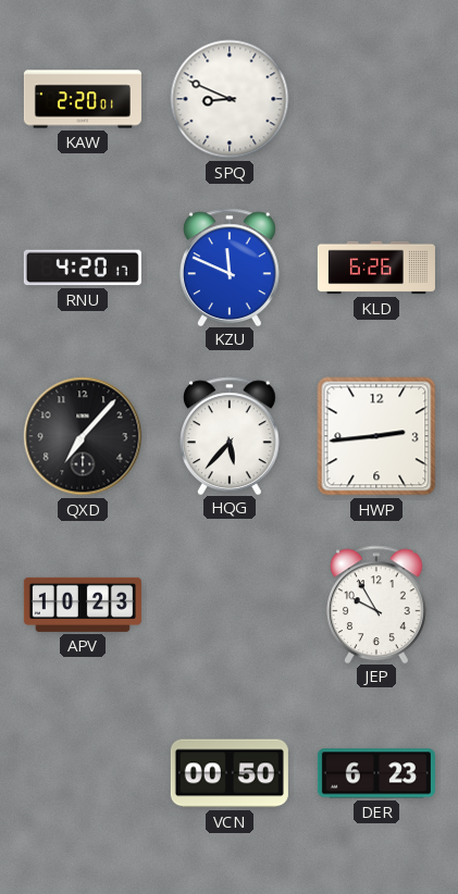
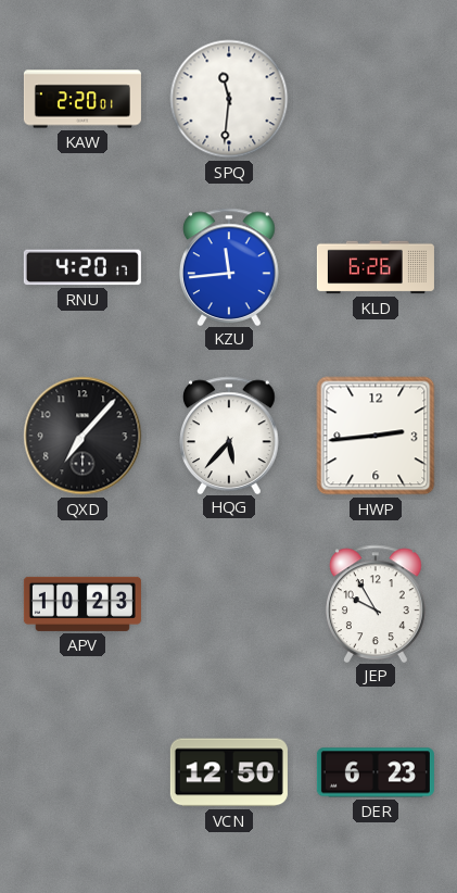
SPQ: 8:49 -> 11:31
KZU: 11:49 -> 11:44
VCN: 00:50 -> 12:50
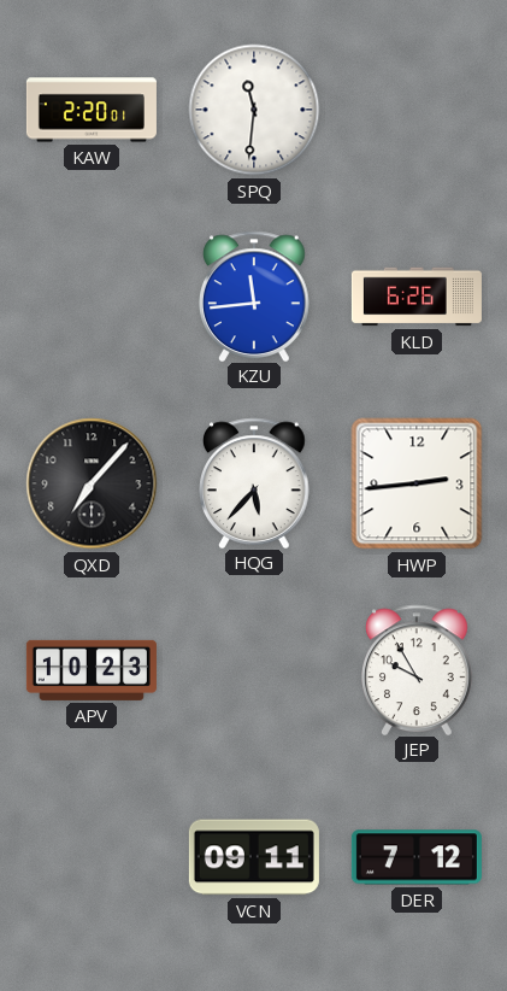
RNU: 4:20 -> none
VCN: 12:50 -> 09:11
DER: 6:23 -> 7:12
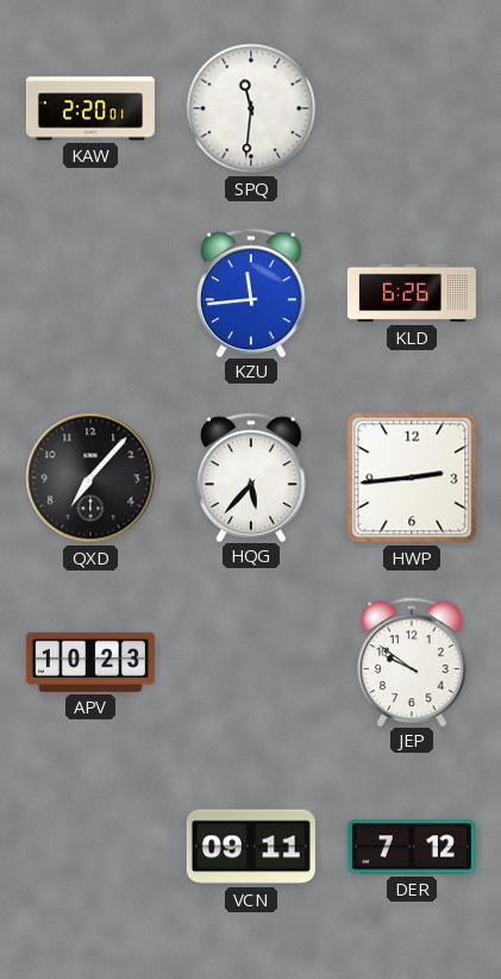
JEP: 9:55 -> 9:51
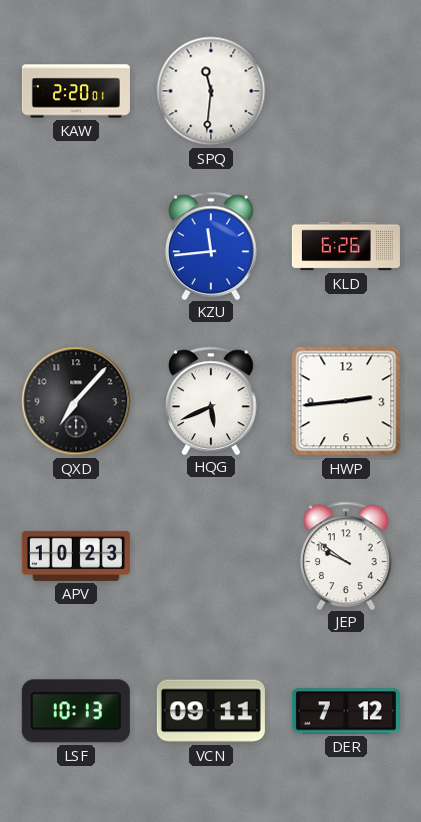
HQG: 5:37 -> 5:41
LSF: none -> 10:13
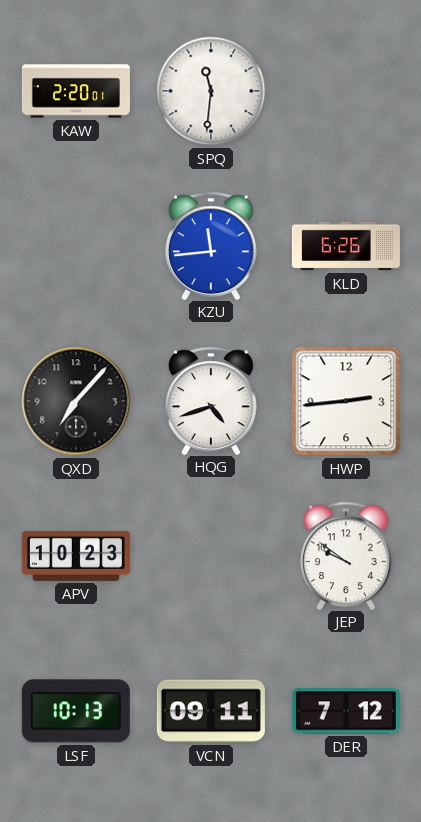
HQG: 5:41 -> 4:42
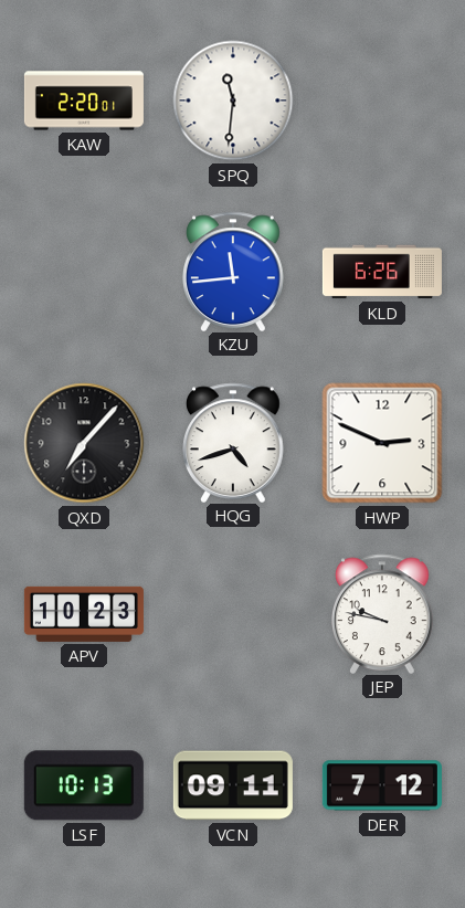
HWP: 2:44 -> 2:49
JEP: 9:51 -> 9:47
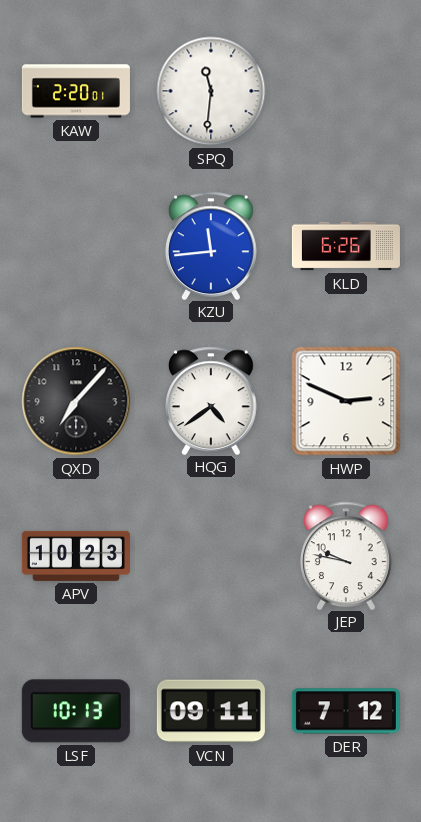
HQG: 4:42 -> 4:39
